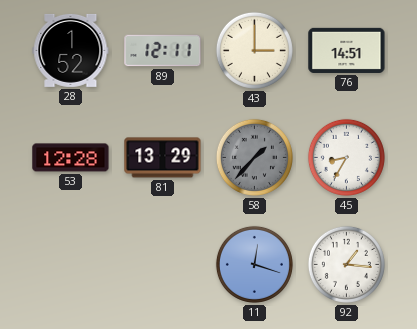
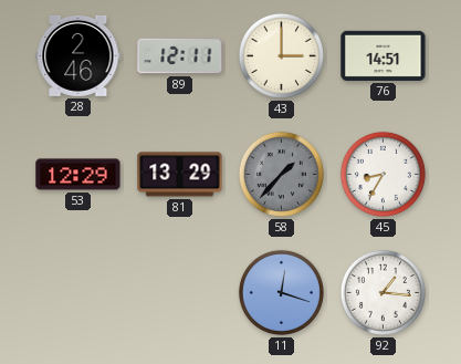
28: 1:52 -> 2:46
53: 12:28 -> 12:29
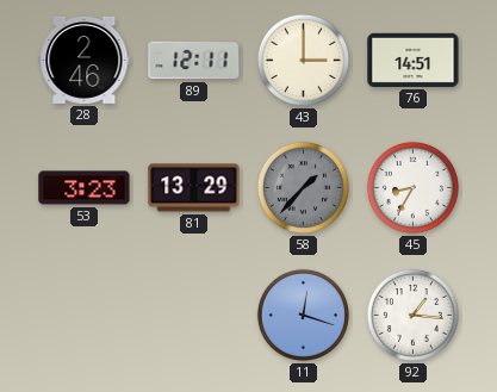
53: 12:29 -> 3:23
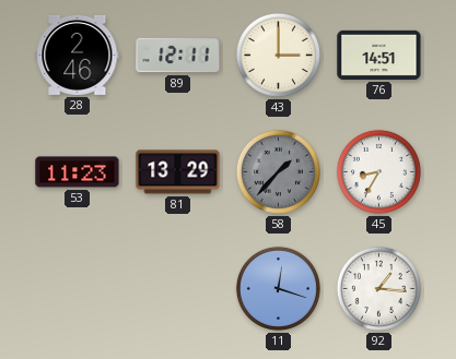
53: 3:23 -> 11:23
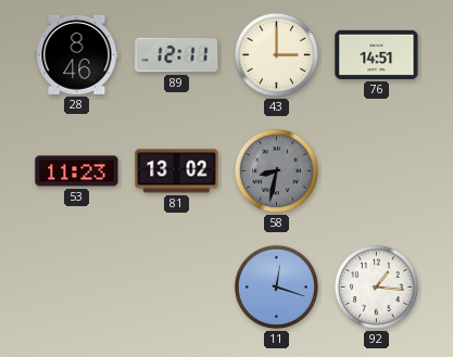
28: 2:46 -> 8:46
81: 13:29 -> 13:02
58: 1:37 -> 8:32
45: 8:35 -> none
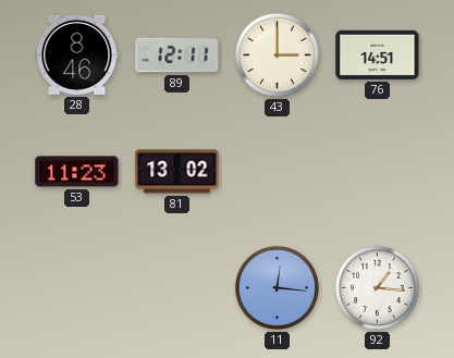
58: 8:32 -> none
11: 12:18 -> 12:16
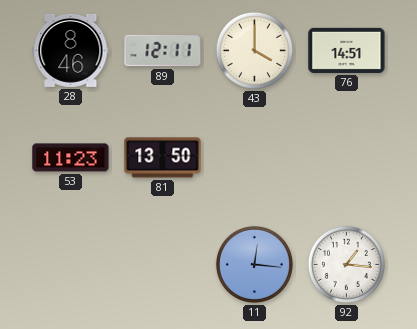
43: 3:00 -> 4:00
81: 13:02 -> 13:50
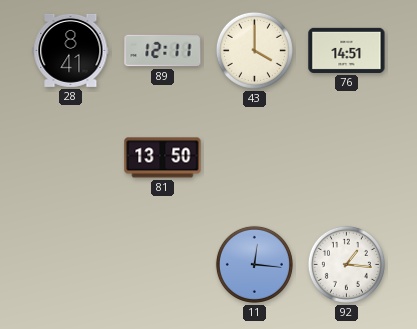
28: 8:46 -> 8:41
53: 11:23 -> none
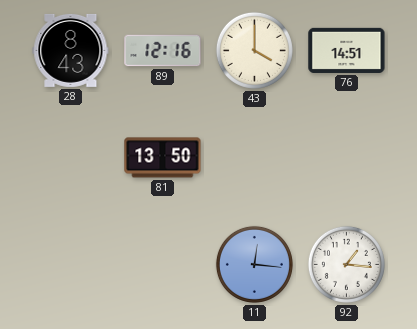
28: 8:41 -> 8:43
89: 12:11 -> 12:16
